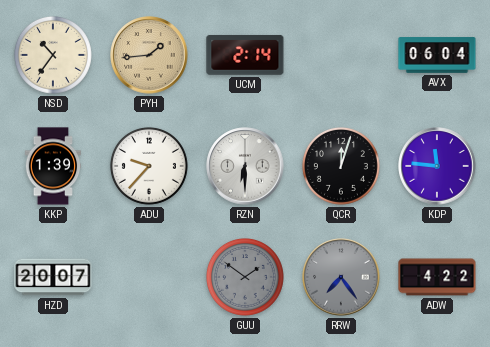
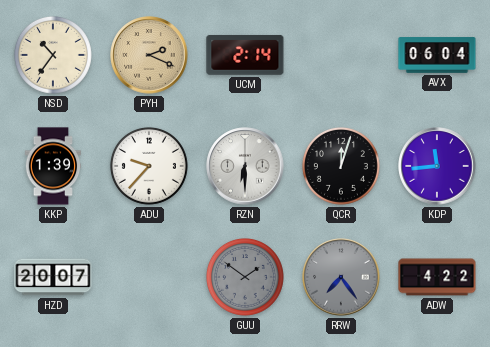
PYH: 1:44 -> 2:19
KDP: 11:46 -> 11:44
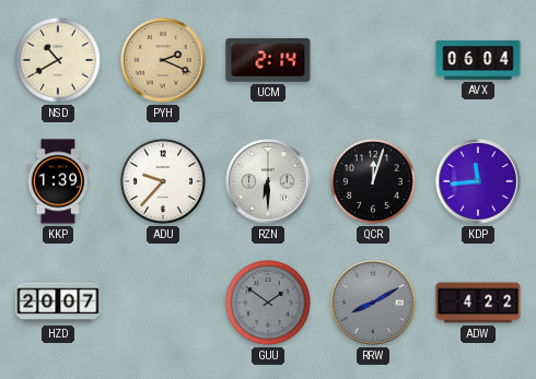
NSD: 10:36 -> 10:40
RRW: 7:24 -> 8:10
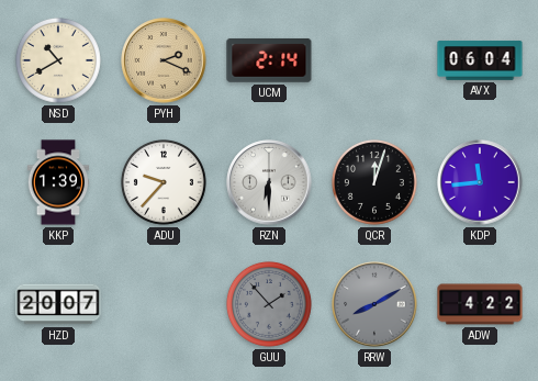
GUU: 1:51 -> 1:53
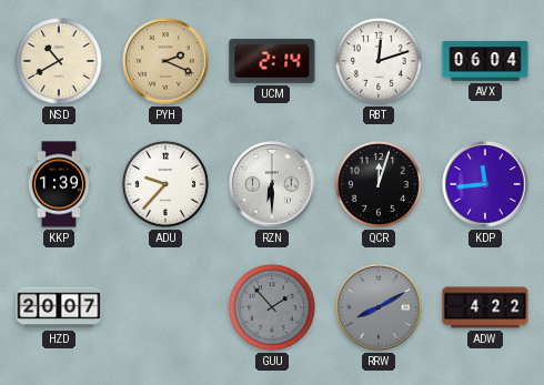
RBT: none -> 12:12
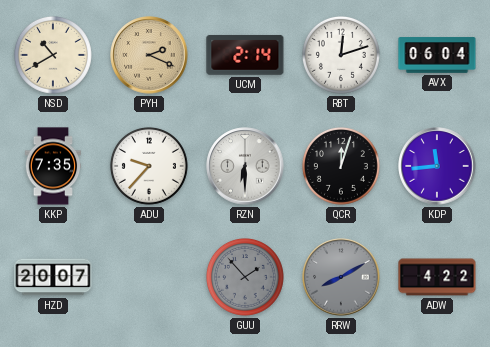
KKP: 1:39 -> 7:35
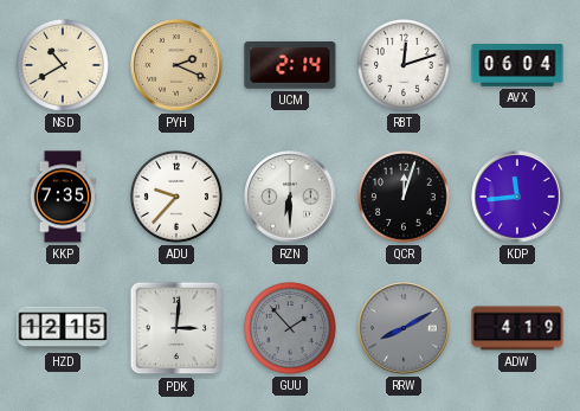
HZD: 20:07 -> 12:15
PDK: none -> 3:01
ADW: 4:22 -> 4:19
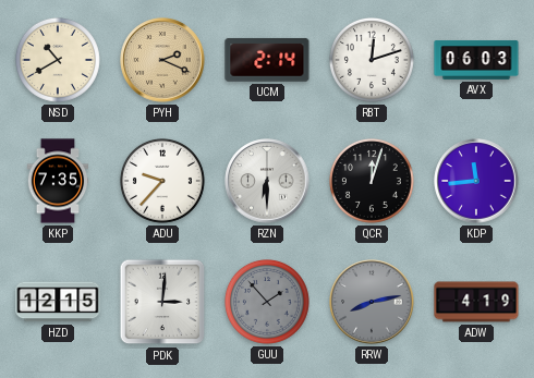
AVX: 06:04 -> 06:03
RRW: 8:10 -> 8:13
